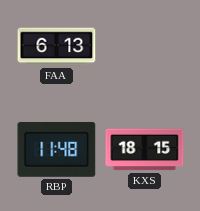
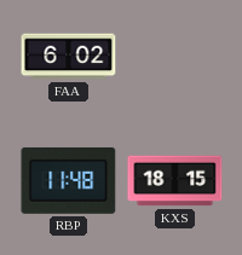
FAA: 6:13 -> 6:02
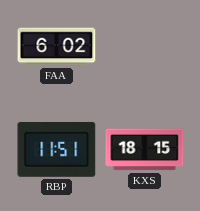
RBP: 11:48 -> 11:51
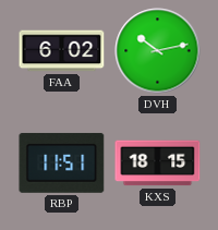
DVH: none -> 10:13
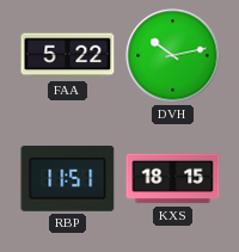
FAA: 6:02 -> 5:22
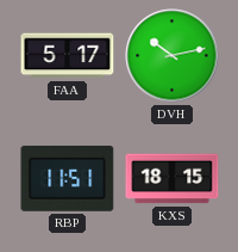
FAA: 5:22 -> 5:17
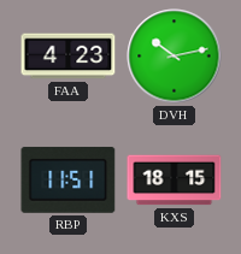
FAA: 5:17 -> 4:23
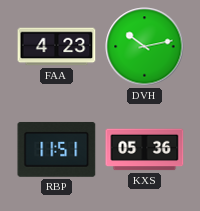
KXS: 18:15 -> 05:36
